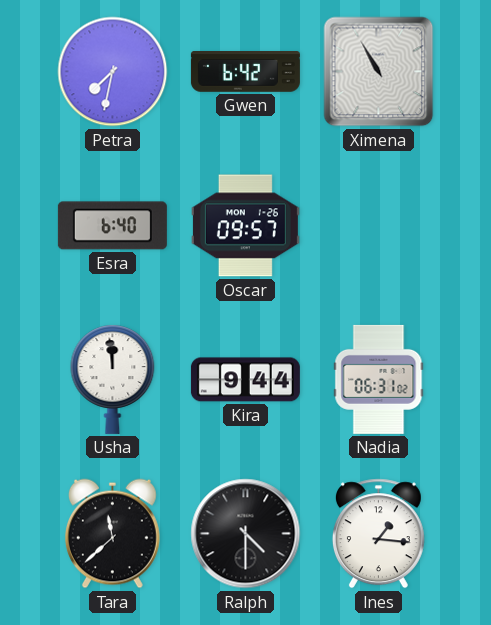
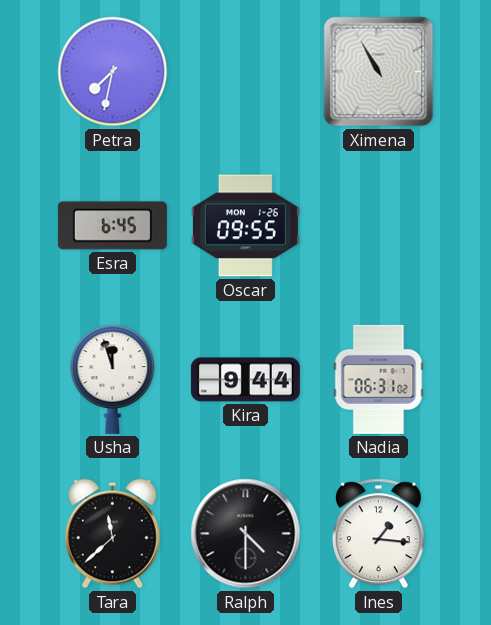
Gwen: 6:42 -> none
Esra: 6:40 -> 6:45
Oscar: 09:57 -> 09:55
Usha: 11:59 -> 11:57
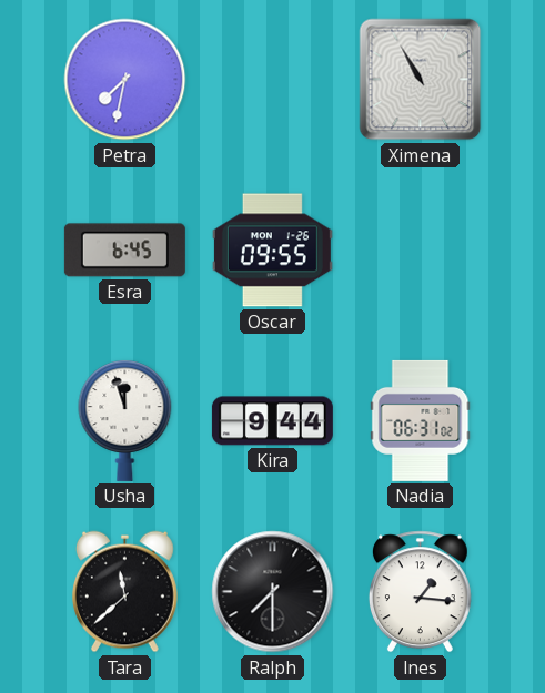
Ralph: 4:30 -> 7:30
